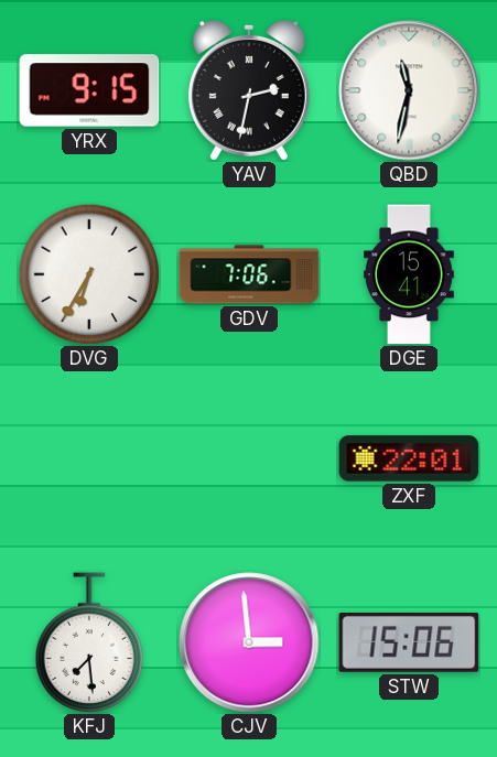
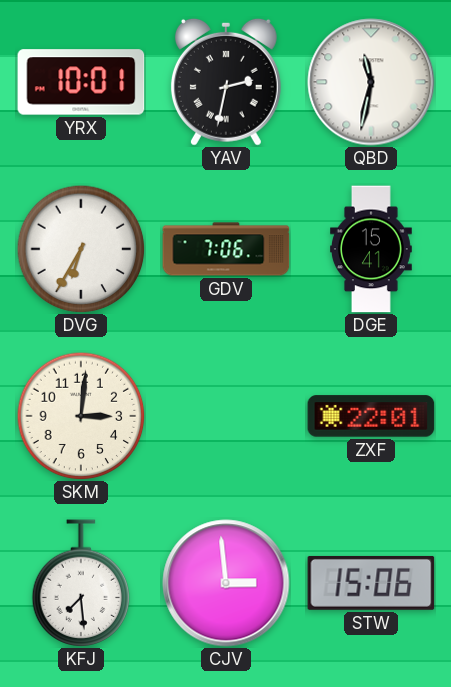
YRX: 9:15 -> 10:01
SKM: none -> 3:01
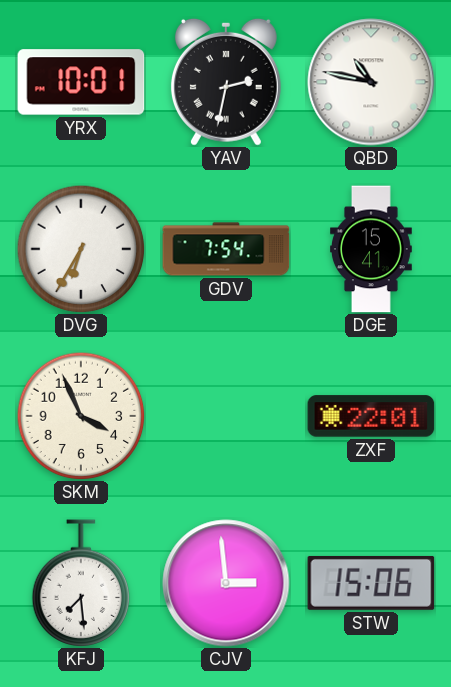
QBD: 11:32 -> 10:47
GDV: 7:06 -> 7:54
SKM: 3:01 -> 3:56
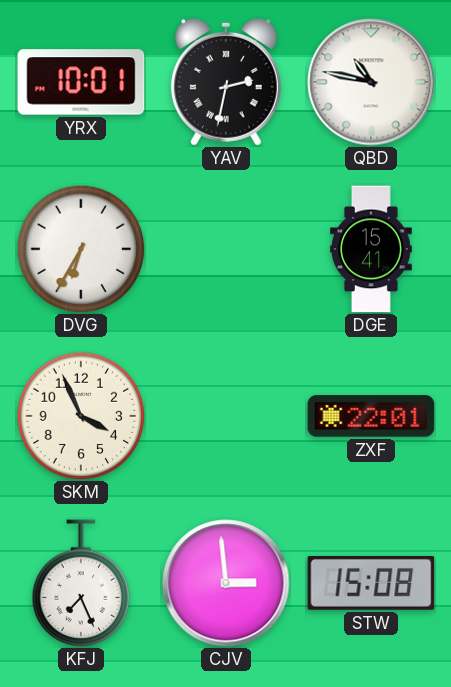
GDV: 7:54 -> none
KFJ: 7:29 -> 7:26
STW: 15:06 -> 15:08
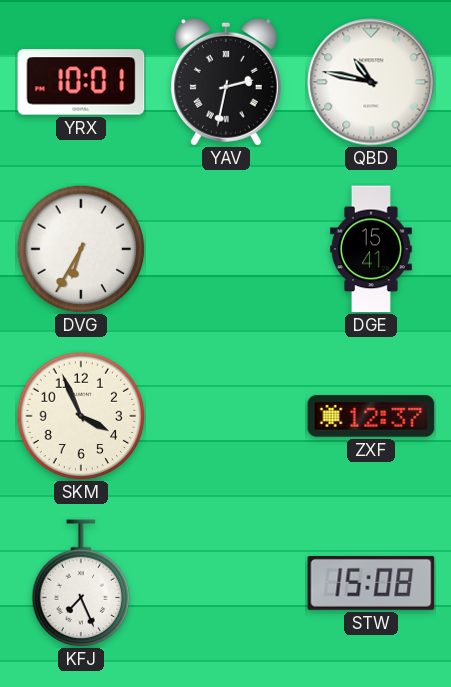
ZXF: 22:01 -> 12:37
CJV: 2:59 -> none
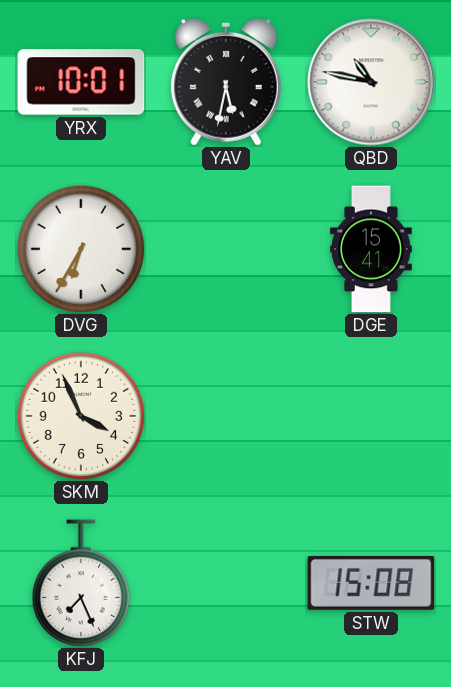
YAV: 2:32 -> 5:32
ZXF: 12:37 -> none
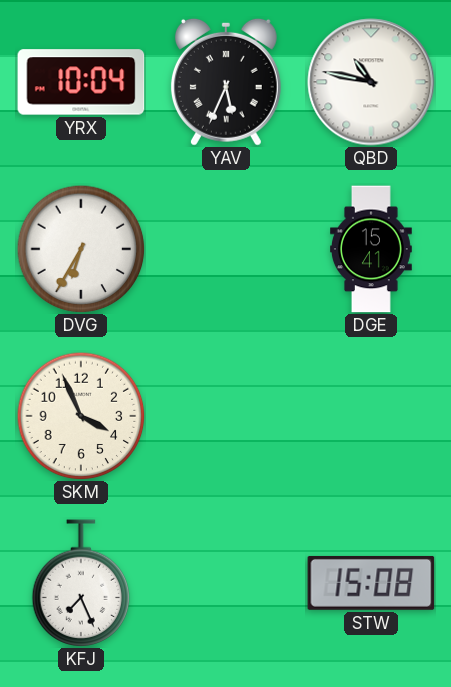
YRX: 10:01 -> 10:04
YAV: 5:32 -> 5:34
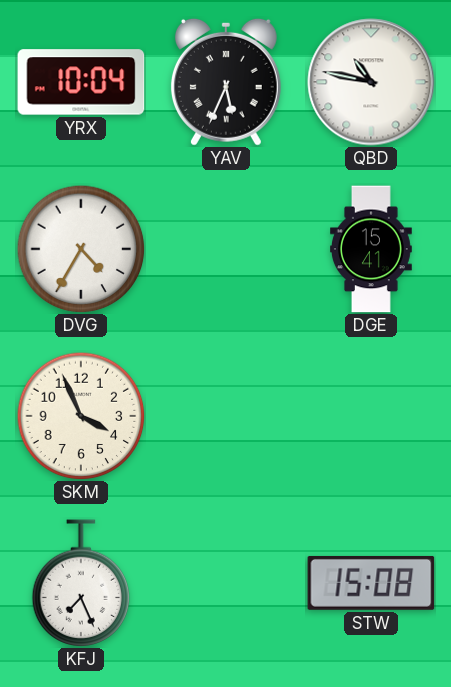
DVG: 6:35 -> 4:35
